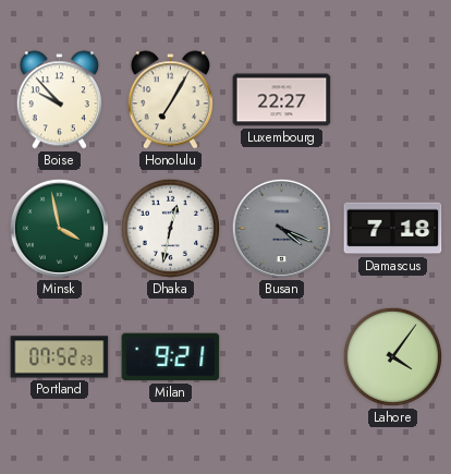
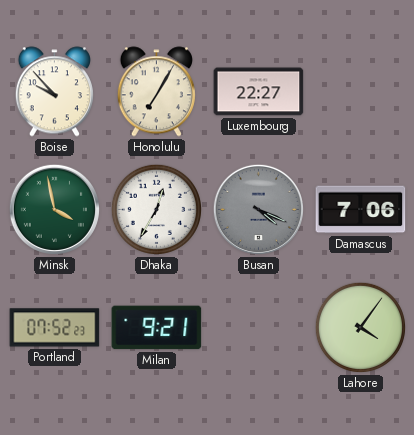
Dhaka: 12:32 -> 12:35
Damascus: 7:18 -> 7:06
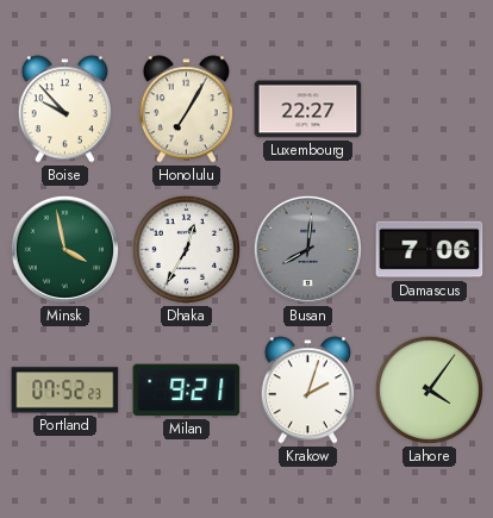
Busan: 4:19 -> 8:01
Krakow: none -> 2:03
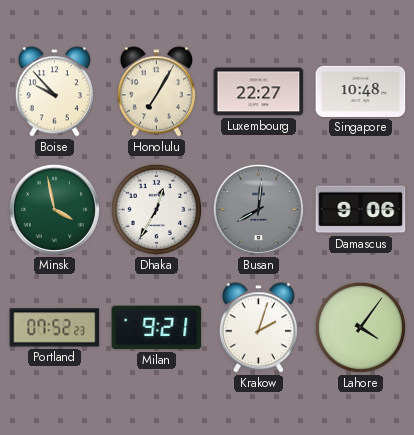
Singapore: none -> 10:48
Damascus: 7:06 -> 9:06
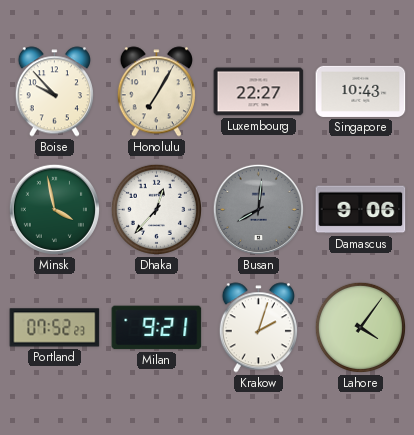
Singapore: 10:48 -> 10:43
Dhaka: 12:35 -> 12:37
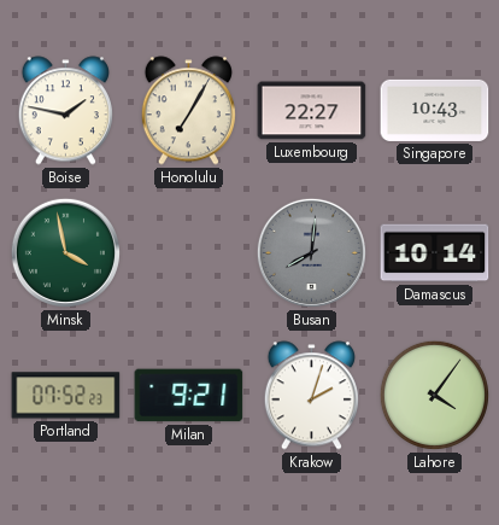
Boise: 9:53 -> 1:47
Dhaka: 12:37 -> none
Damascus: 9:06 -> 10:14
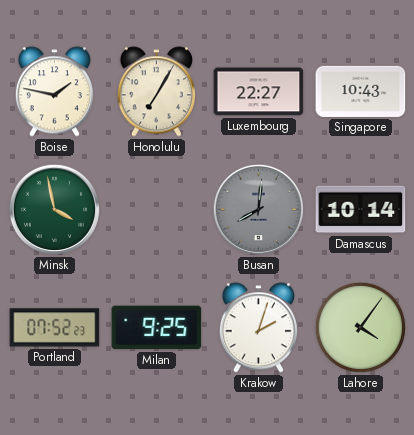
Milan: 9:21 -> 9:25
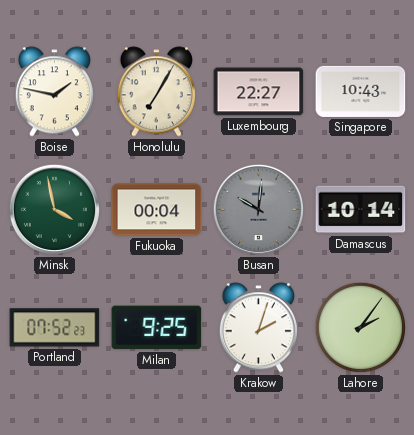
Fukuoka: none -> 00:04
Busan: 8:01 -> 10:01
Lahore: 4:06 -> 2:06
